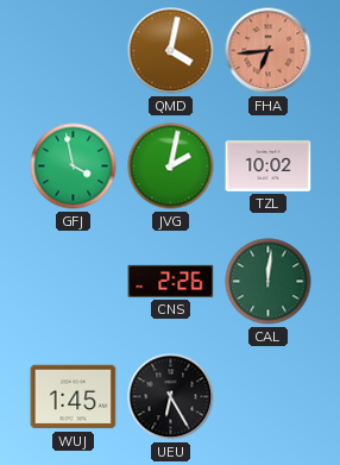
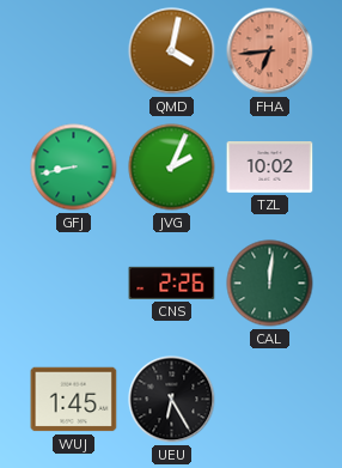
GFJ: 3:58 -> 8:43
JVG: 2:02 -> 2:04
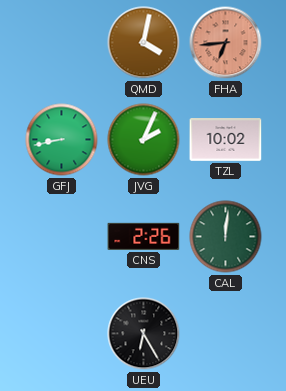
WUJ: 1:45 -> none
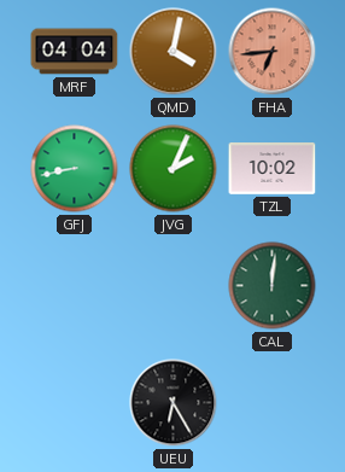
MRF: none -> 04:04
CNS: 2:26 -> none
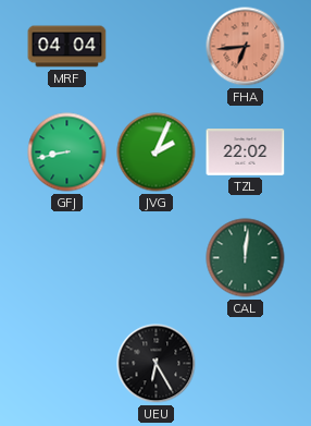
QMD: 4:02 -> none
TZL: 10:02 -> 22:02
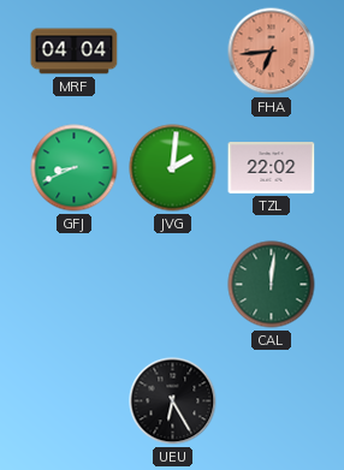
GFJ: 8:43 -> 8:41
JVG: 2:04 -> 2:01
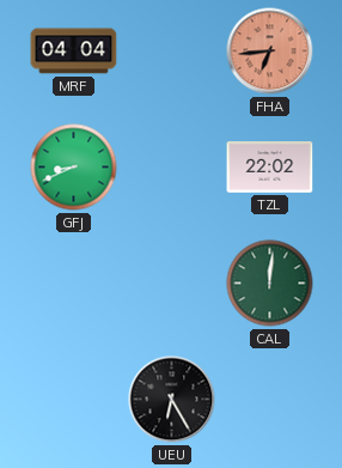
JVG: 2:01 -> none
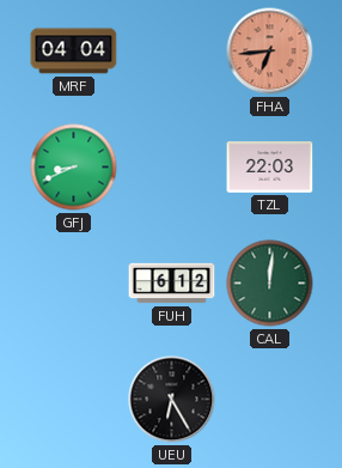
TZL: 22:02 -> 22:03
FUH: none -> 6:12
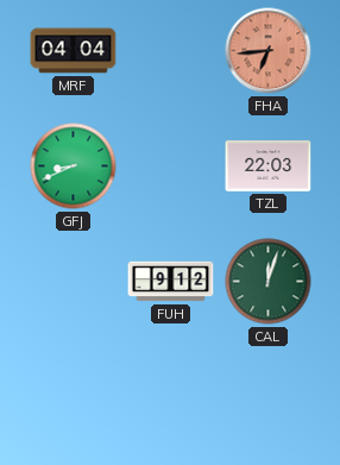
FUH: 6:12 -> 9:12
CAL: 12:01 -> 12:03
UEU: 6:25 -> none
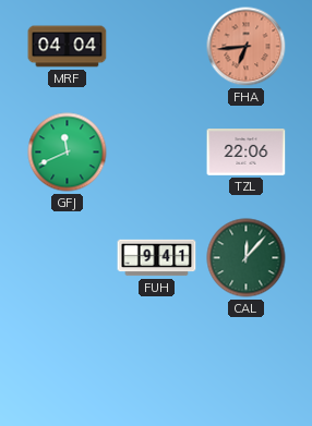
GFJ: 8:41 -> 11:41
TZL: 22:03 -> 22:06
FUH: 9:12 -> 9:41
CAL: 12:03 -> 12:07
